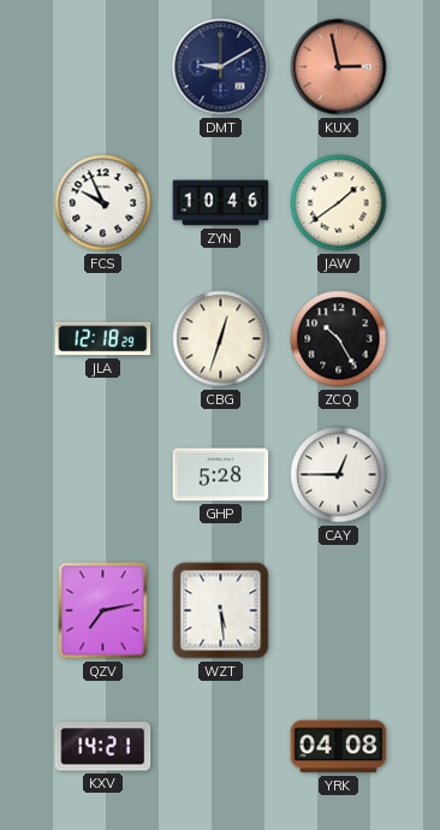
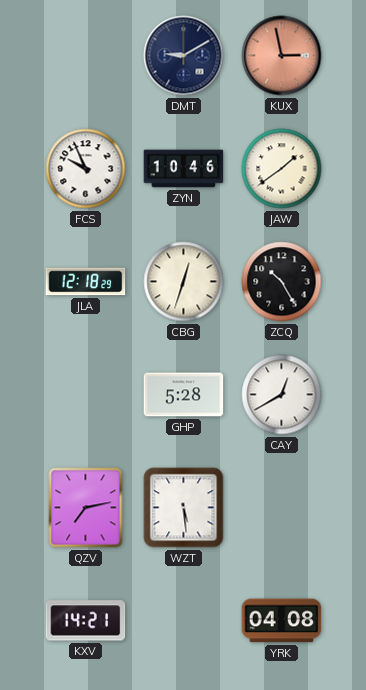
CAY: 12:45 -> 12:40
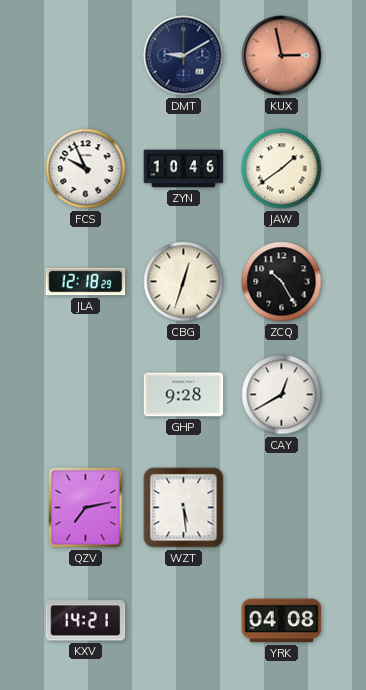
GHP: 5:28 -> 9:28
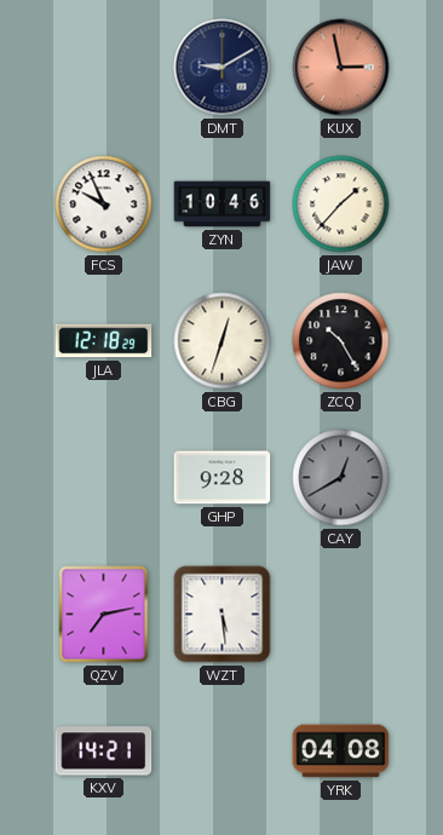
JAW: 1:39 -> 1:37
CAY dial: white -> grey
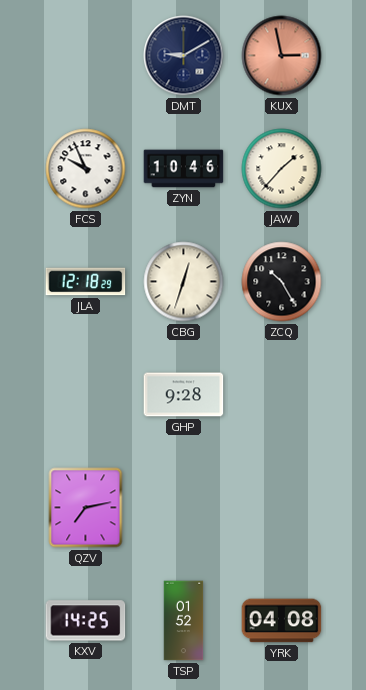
CAY: 12:40 -> none
WZT: 5:29 -> none
KXV: 14:21 -> 14:25
TSP: none -> 01:52
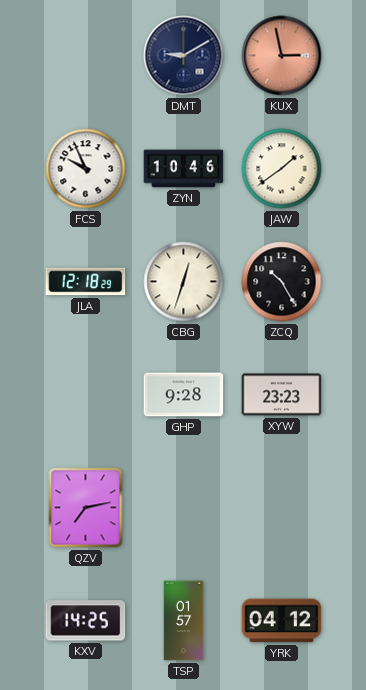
JAW: 1:37 -> 1:39
XYW: none -> 23:23
TSP: 01:52 -> 01:57
YRK: 04:08 -> 04:12
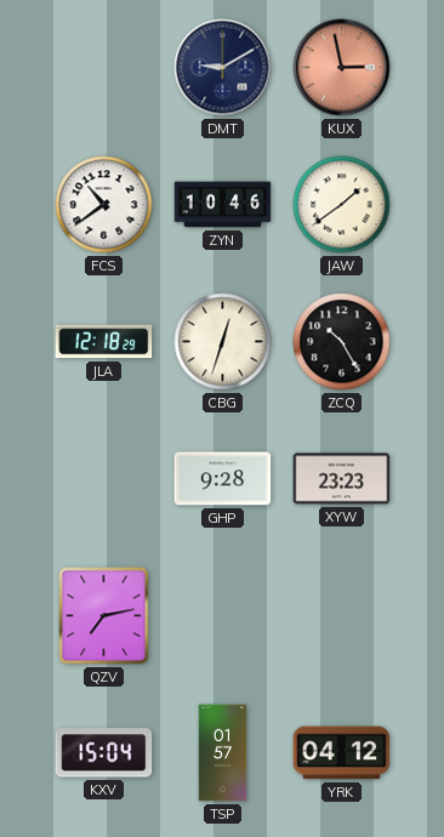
FCS: 9:56 -> 10:39
KXV: 14:25 -> 15:04
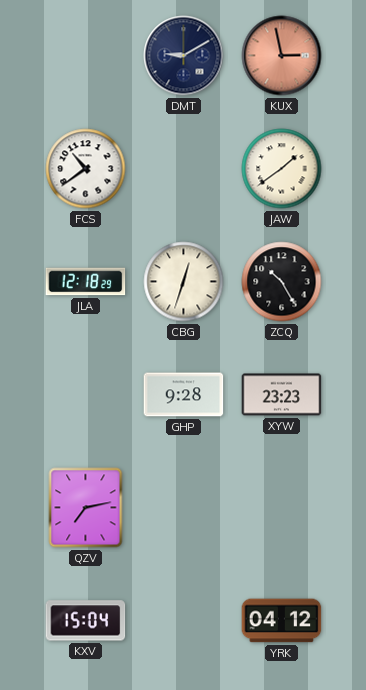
ZYN: 10:46 -> none
TSP: 01:57 -> none
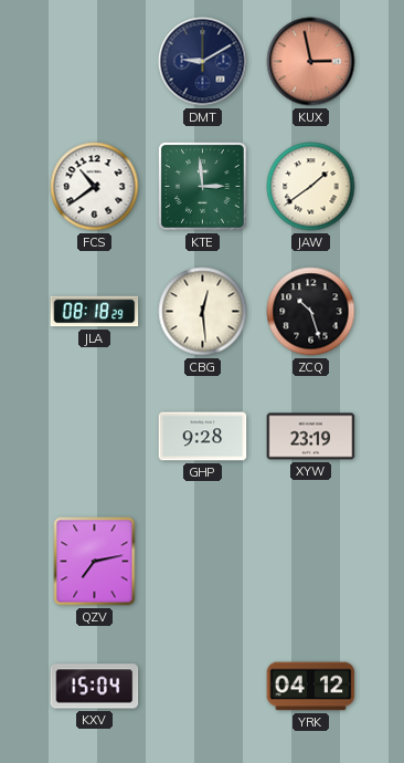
KTE: none -> 2:59
JLA: 12:18 -> 08:18
CBG: 12:33 -> 12:29
ZCQ: 10:25 -> 10:27
XYW: 23:23 -> 23:19
